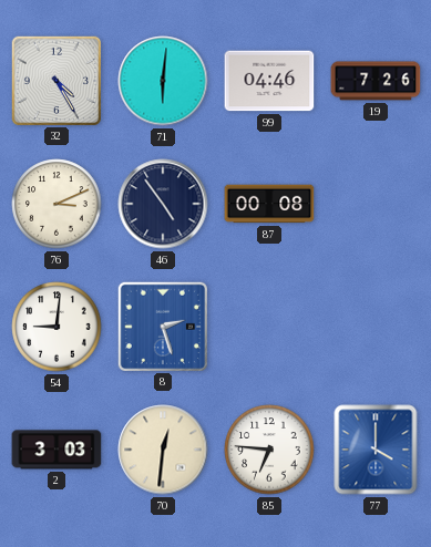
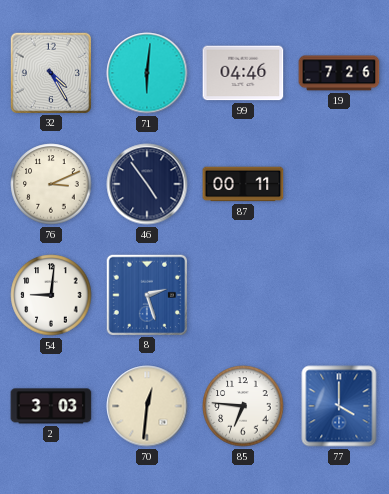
87: 00:08 -> 00:11
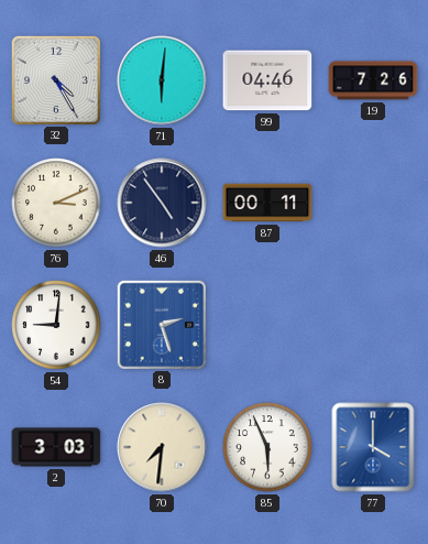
70: 12:31 -> 7:31
85: 6:46 -> 5:56
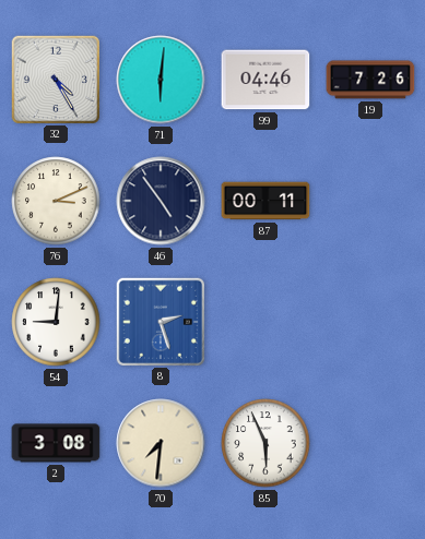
2: 3:03 -> 3:08
77: 4:00 -> none
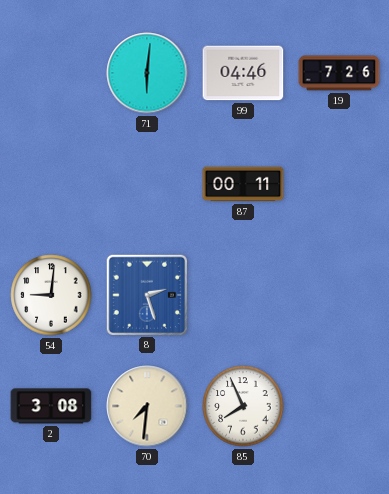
32: 4:25 -> none
76: 3:11 -> none
46: 4:54 -> none
85: 5:56 -> 7:56
